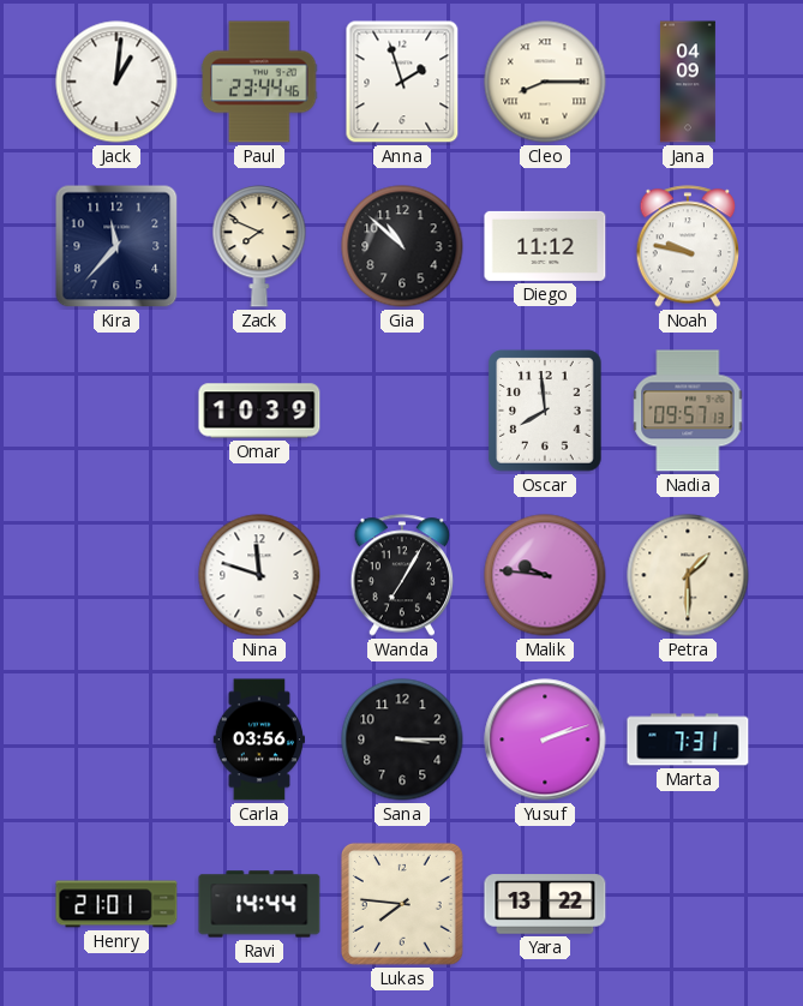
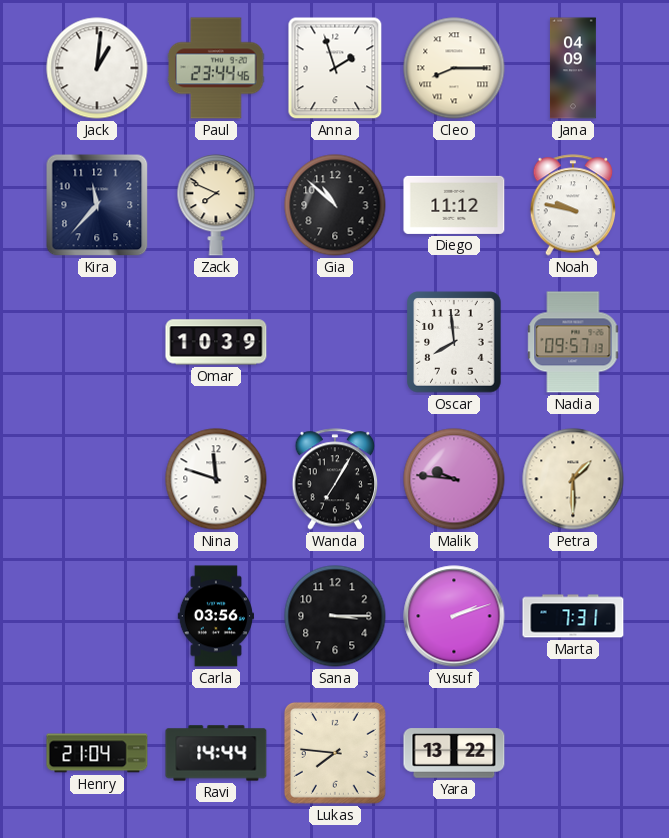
Henry: 21:01 -> 21:04
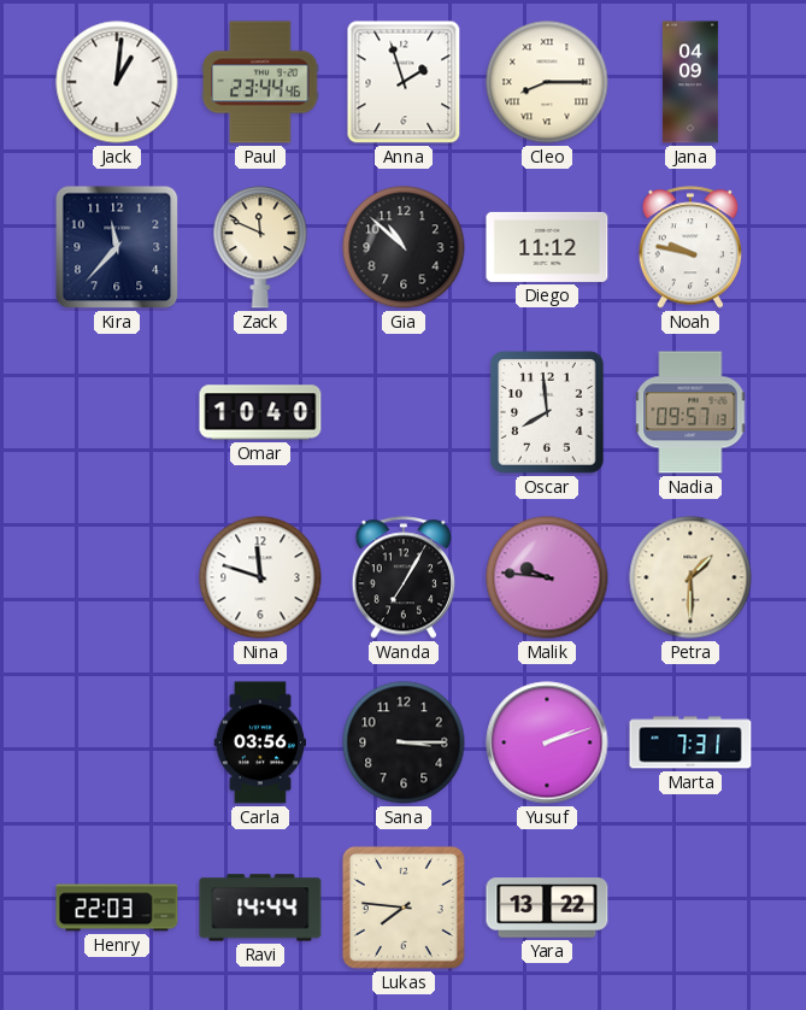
Zack: 7:49 -> 11:49
Omar: 10:39 -> 10:40
Henry: 21:04 -> 22:03
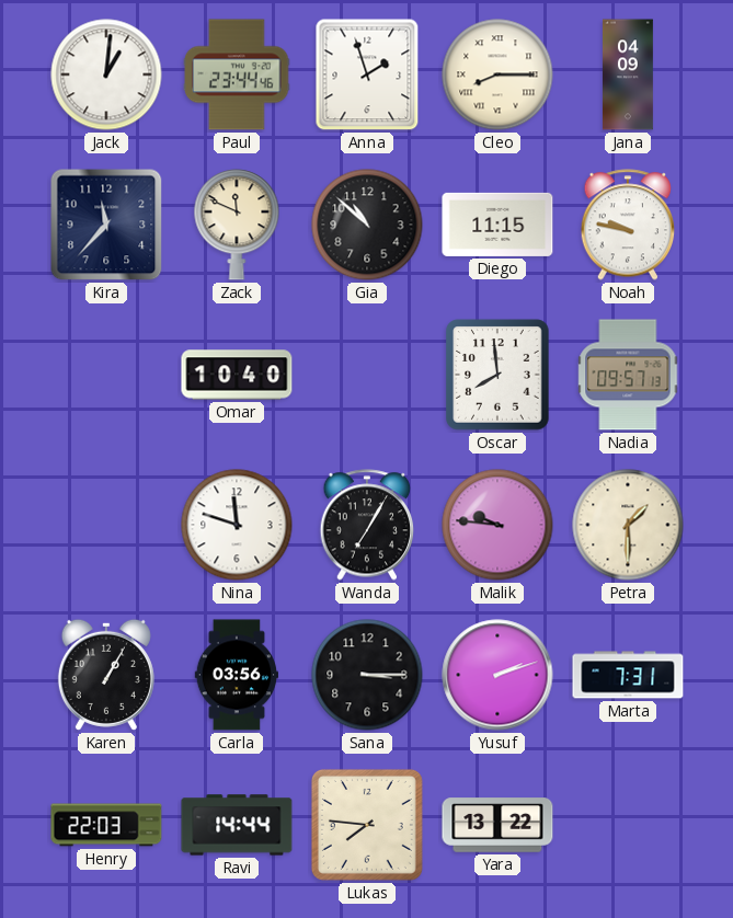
Diego: 11:12 -> 11:15
Karen: none -> 1:05
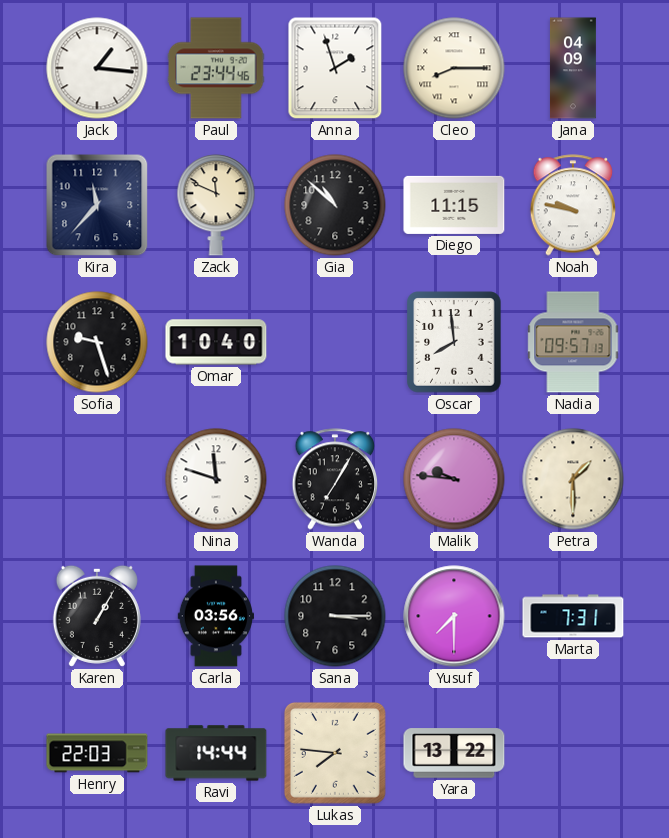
Jack: 1:01 -> 1:16
Sofia: none -> 9:27
Yusuf: 2:12 -> 7:30
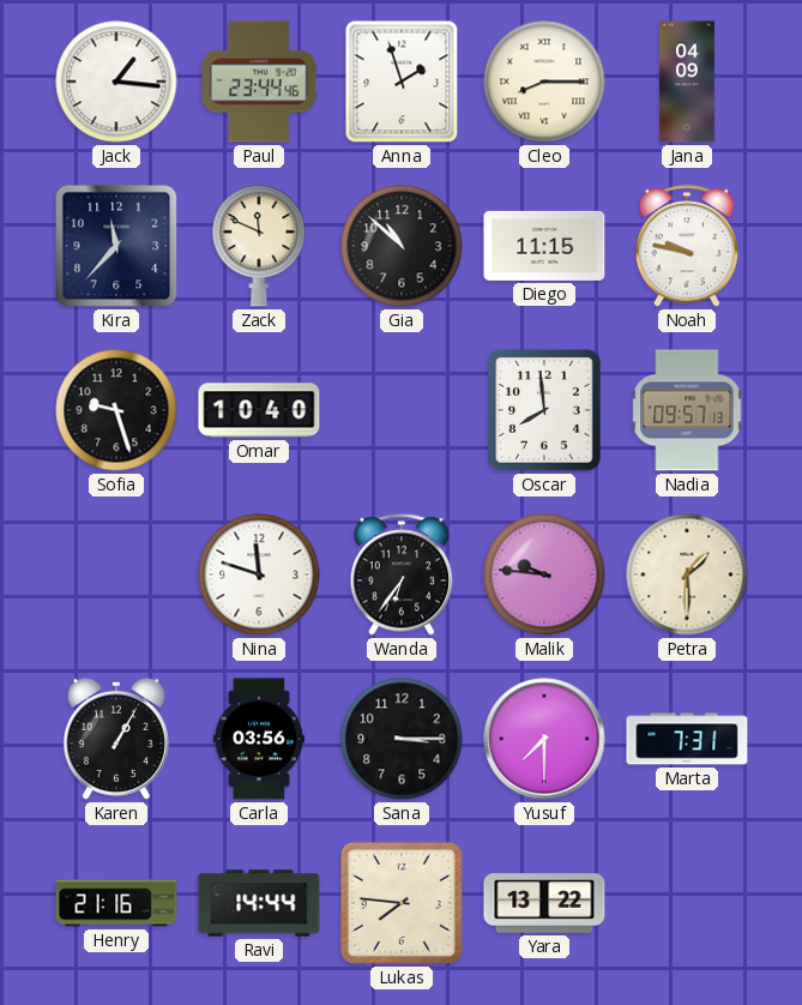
Wanda: 7:05 -> 6:36
Henry: 22:03 -> 21:16
